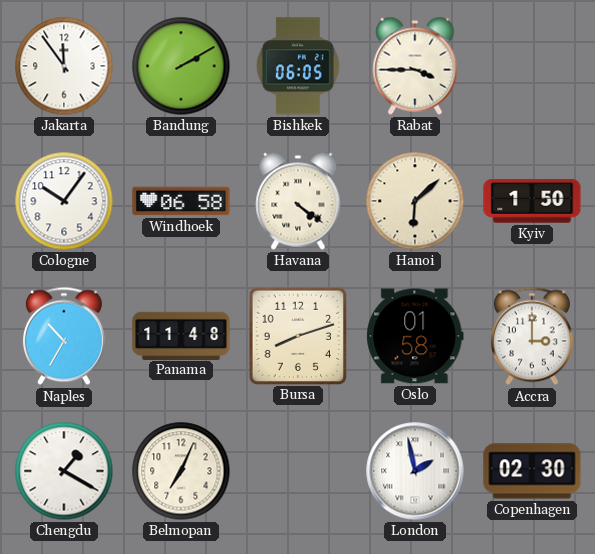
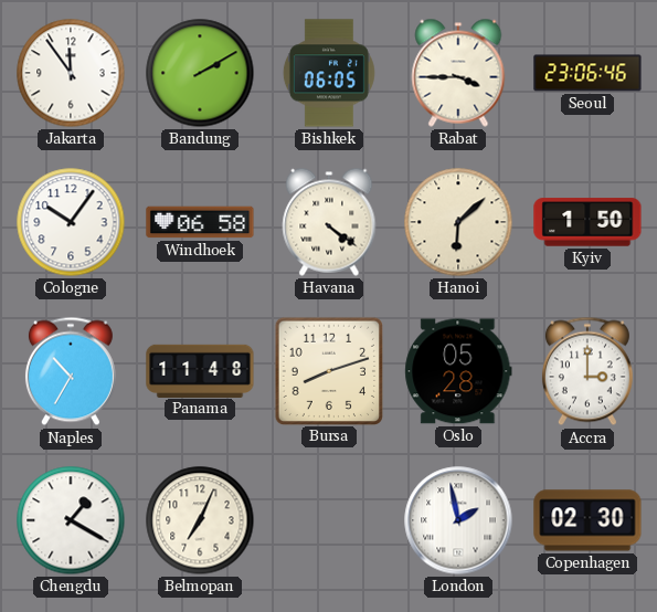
Seoul: none -> 23:06
Oslo: 01:58 -> 05:28
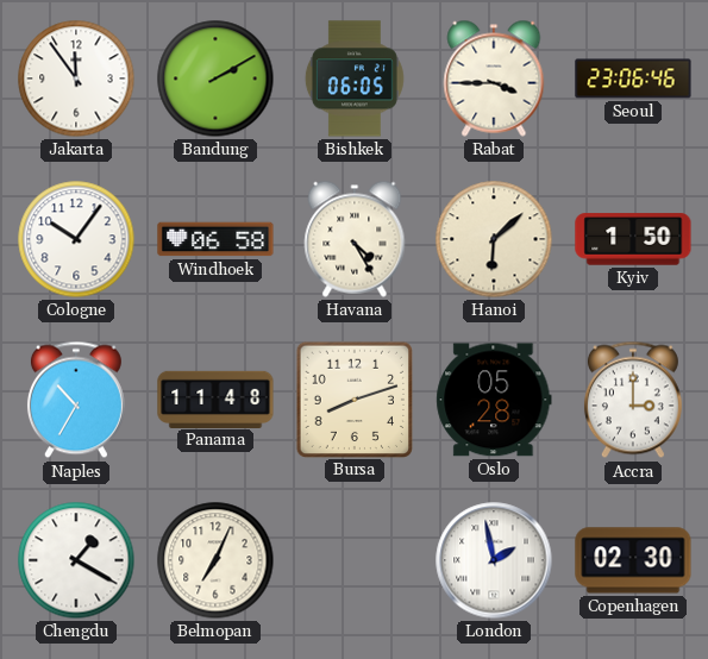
Havana: 4:21 -> 4:25
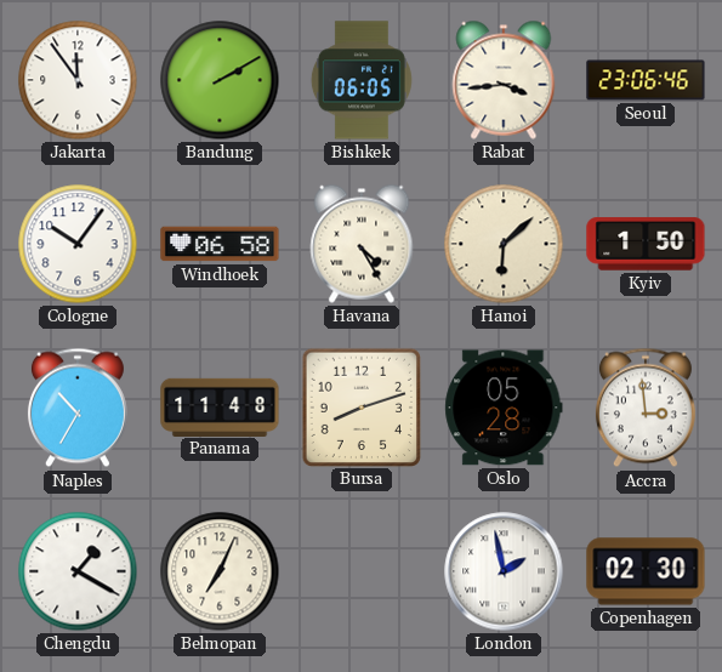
Rabat: 3:45 -> 3:44
Accra: 3:00 -> 2:59
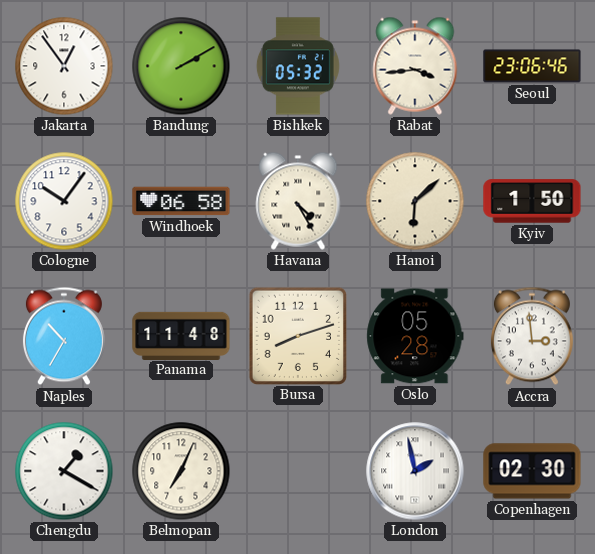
Jakarta: 11:54 -> 12:54
Bishkek: 06:05 -> 05:32
